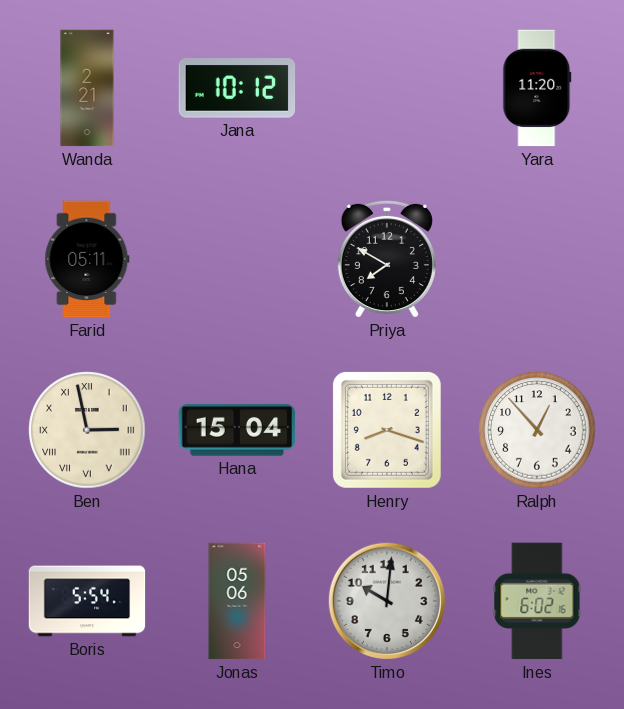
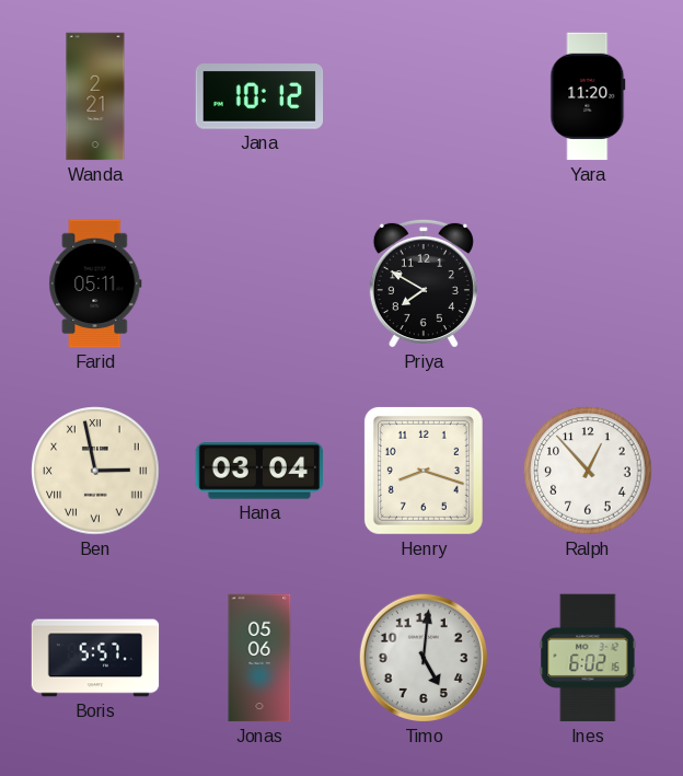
Hana: 15:04 -> 03:04
Boris: 5:54 -> 5:57
Timo: 10:01 -> 5:01
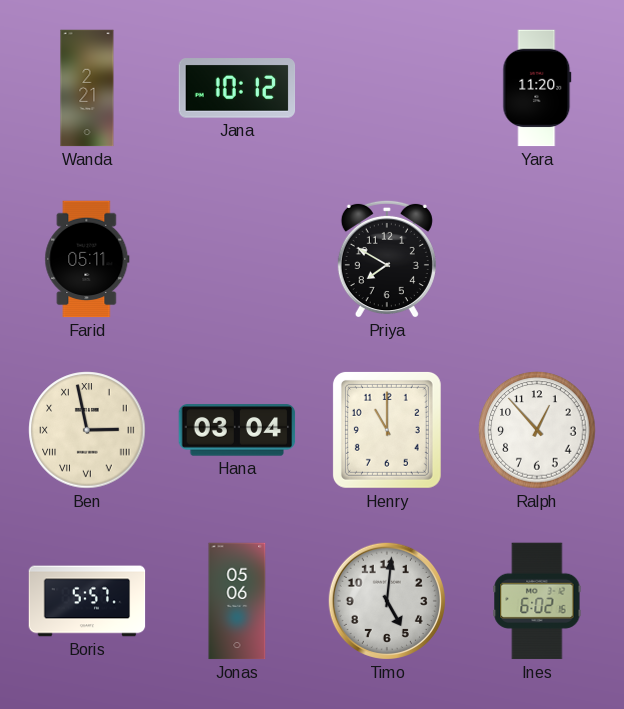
Henry: 8:18 -> 11:00
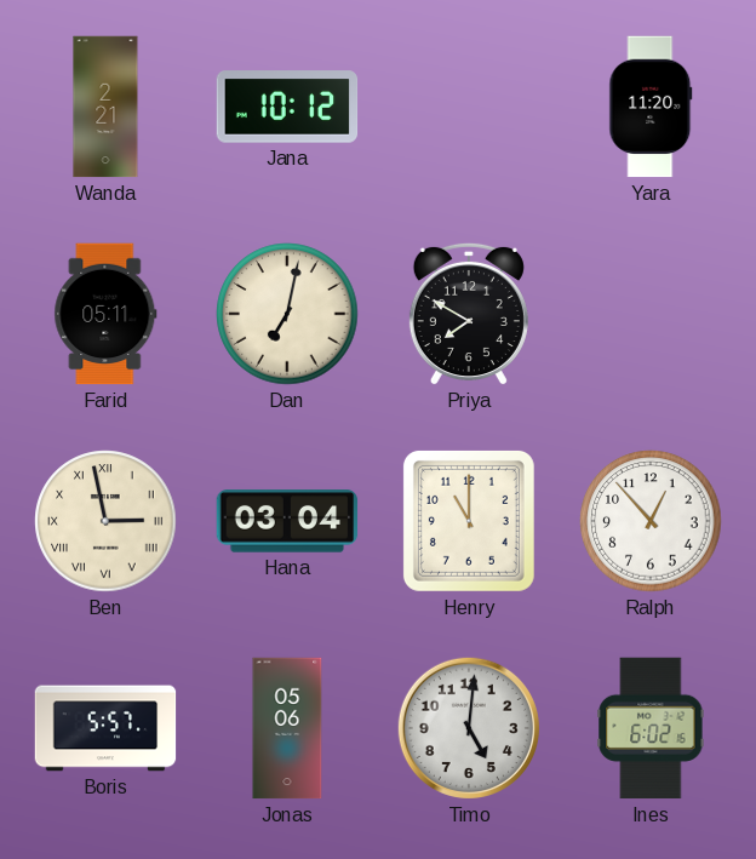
Dan: none -> 7:02
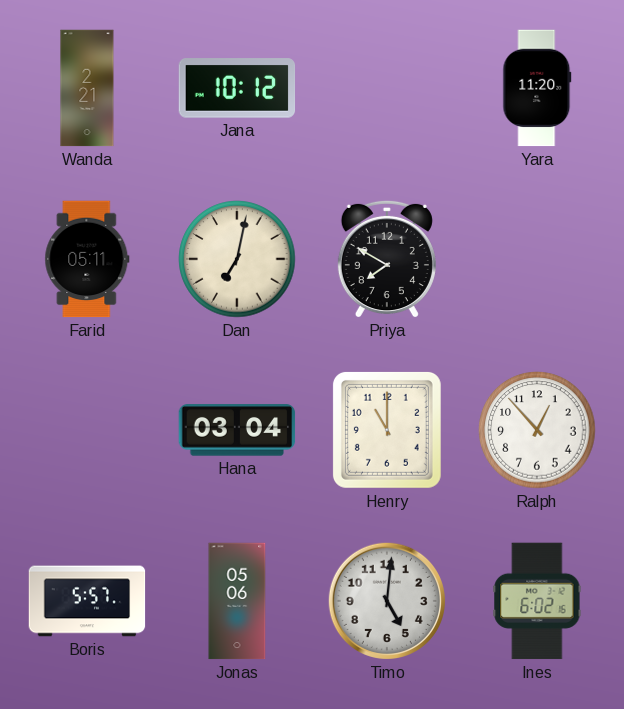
Ben: 2:58 -> none
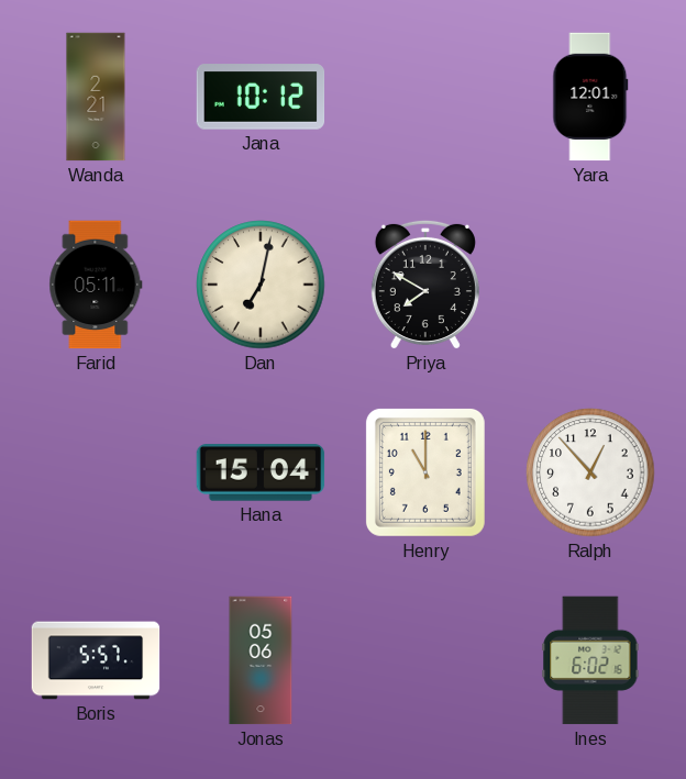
Yara: 11:20 -> 12:01
Hana: 03:04 -> 15:04
Timo: 5:01 -> none
